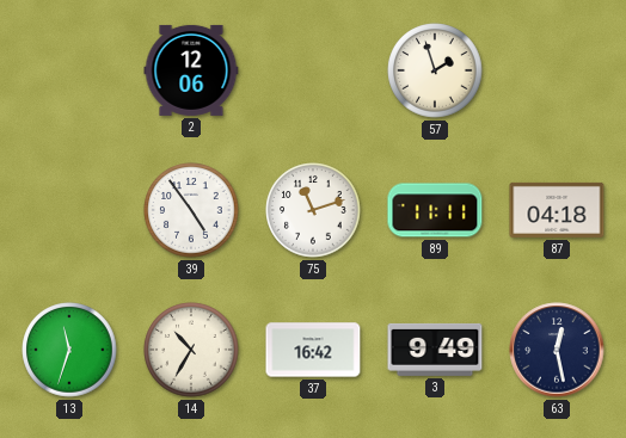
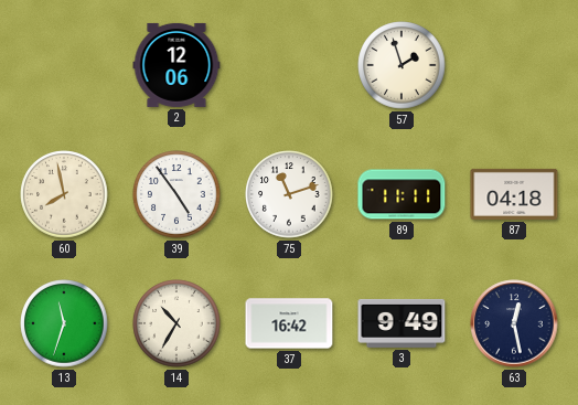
60: none -> 7:58
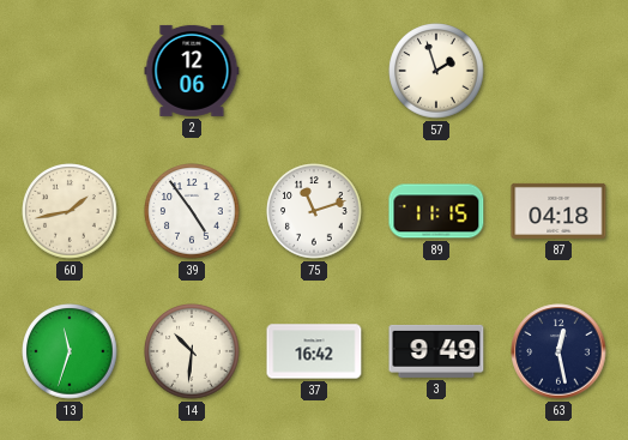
60: 7:58 -> 1:43
89: 11:11 -> 11:15
14: 10:35 -> 10:31
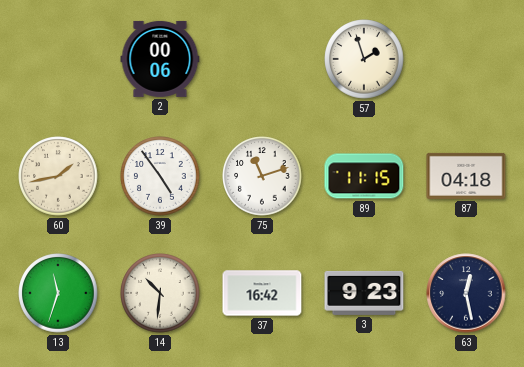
2: 12:06 -> 00:06
3: 9:49 -> 9:23
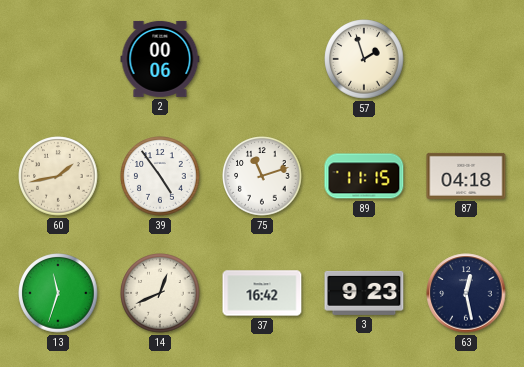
14: 10:31 -> 12:41
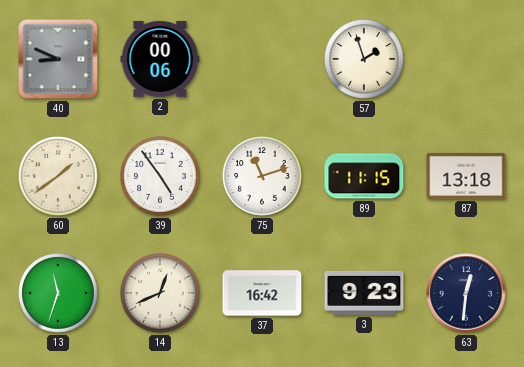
40: none -> 8:49
60: 1:43 -> 1:39
87: 04:18 -> 13:18
63: 12:28 -> 12:31
